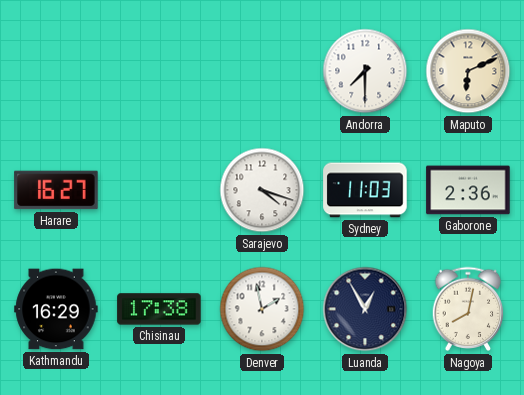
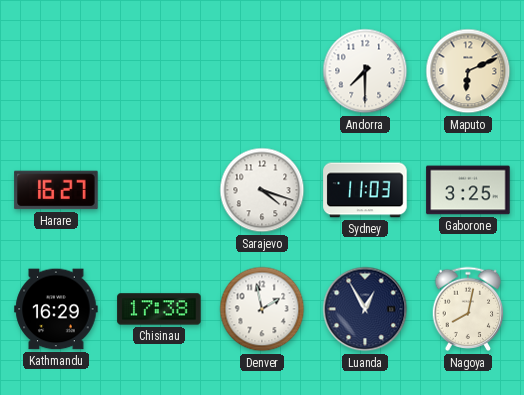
Gaborone: 2:36 -> 3:25
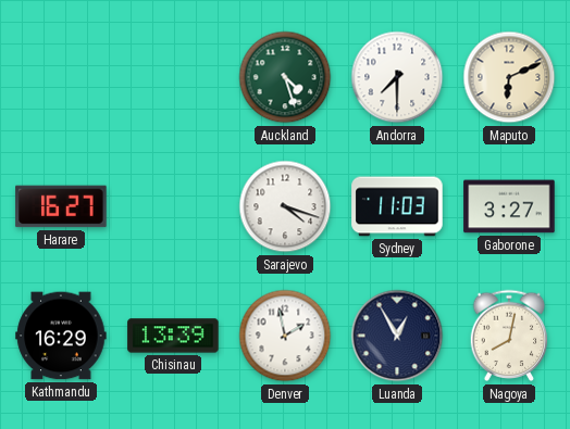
Auckland: none -> 4:27
Gaborone: 3:25 -> 3:27
Chisinau: 17:38 -> 13:39
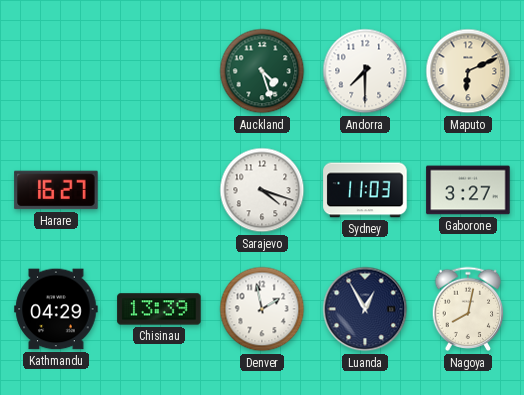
Kathmandu: 16:29 -> 04:29
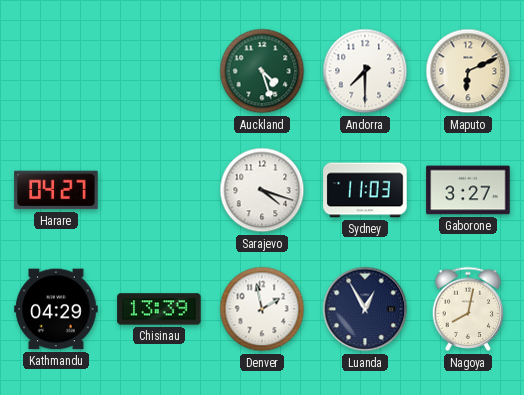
Harare: 16:27 -> 04:27
